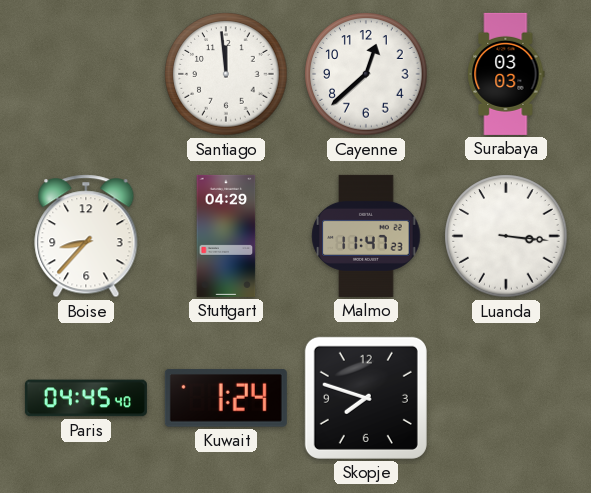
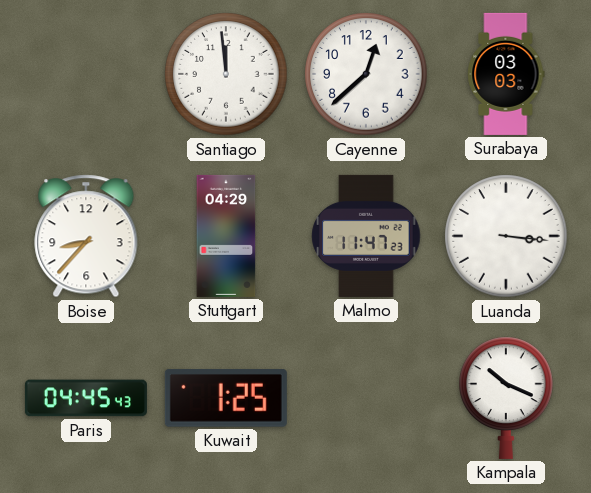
Paris: 04:45:40 -> 04:45:43
Kuwait: 1:24 -> 1:25
Skopje: 7:48 -> none
Kampala: none -> 10:19
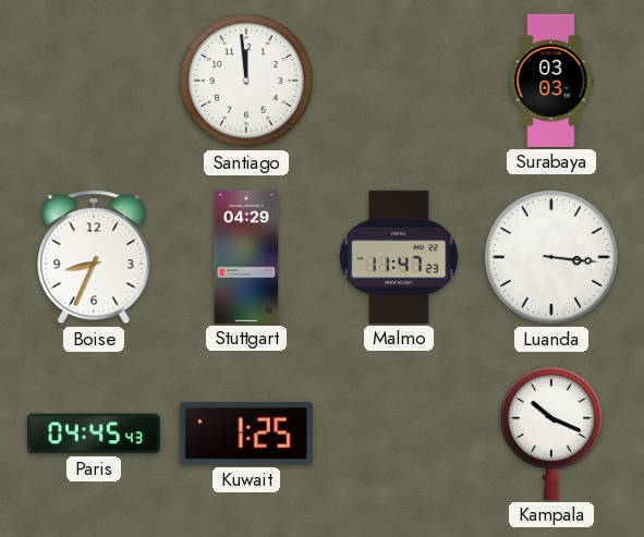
Cayenne: 12:38 -> none
Boise: 8:37 -> 8:34
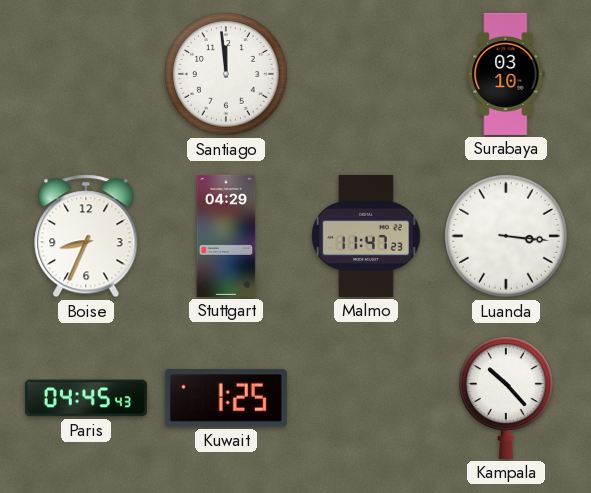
Surabaya: 03:03 -> 03:10
Kampala: 10:19 -> 10:23
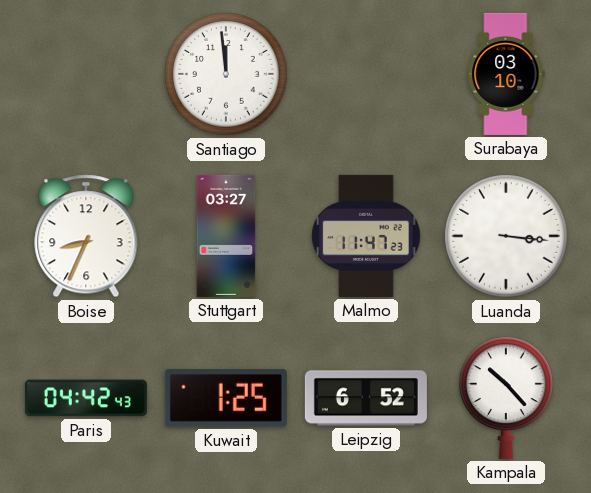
Stuttgart: 04:29 -> 03:27
Paris: 04:45 -> 04:42
Leipzig: none -> 6:52
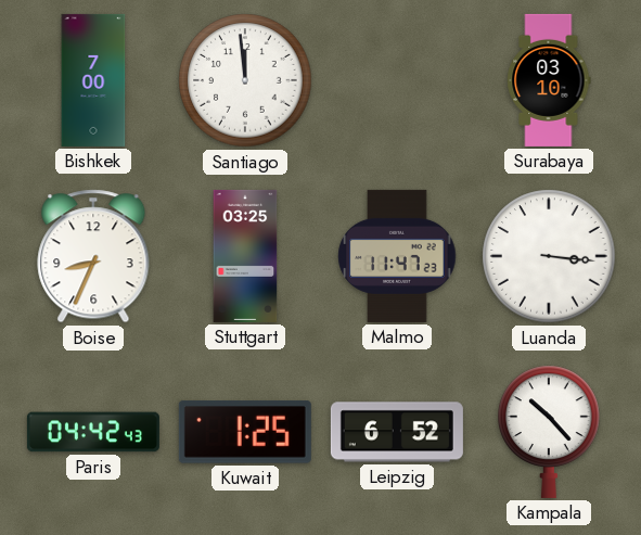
Bishkek: none -> 7:00
Stuttgart: 03:27 -> 03:25
